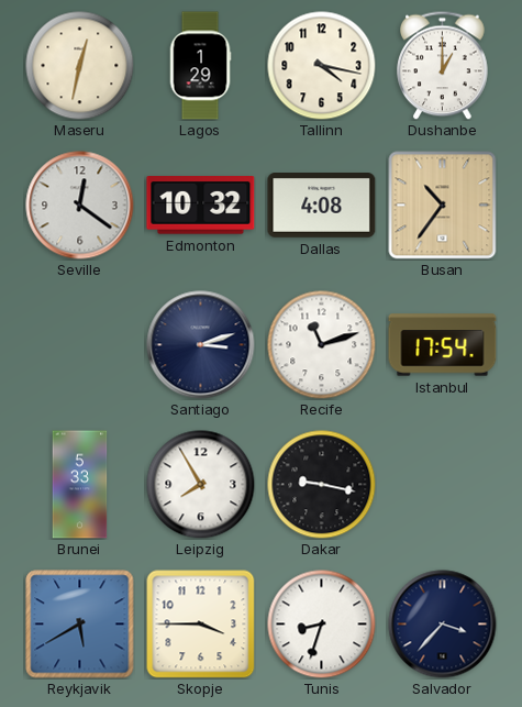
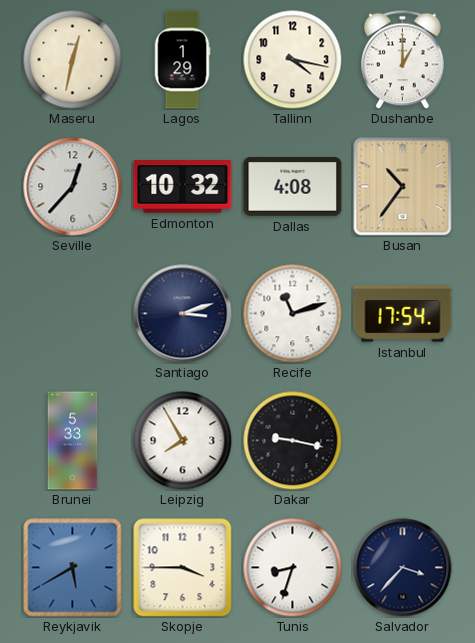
Seville: 12:21 -> 12:37
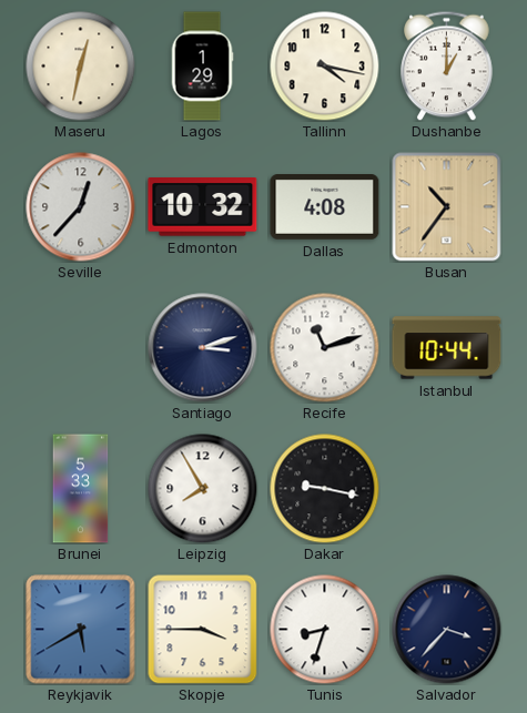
Istanbul: 17:54 -> 10:44
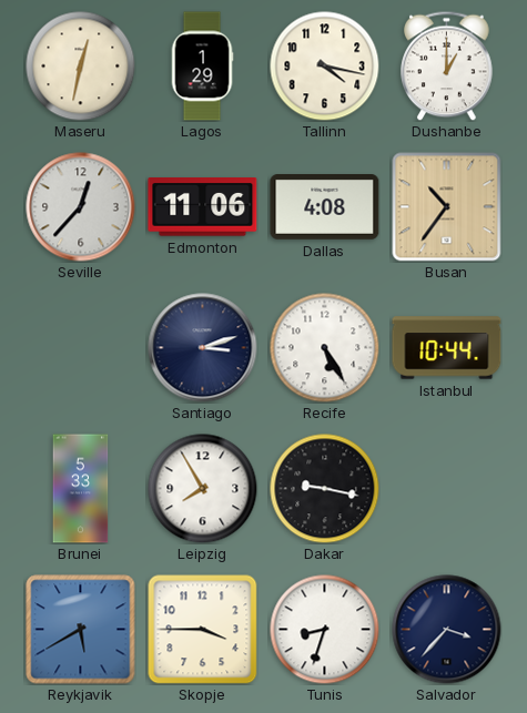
Edmonton: 10:32 -> 11:06
Recife: 11:12 -> 5:25
